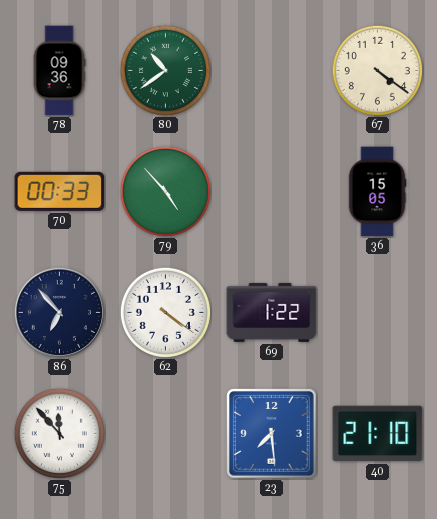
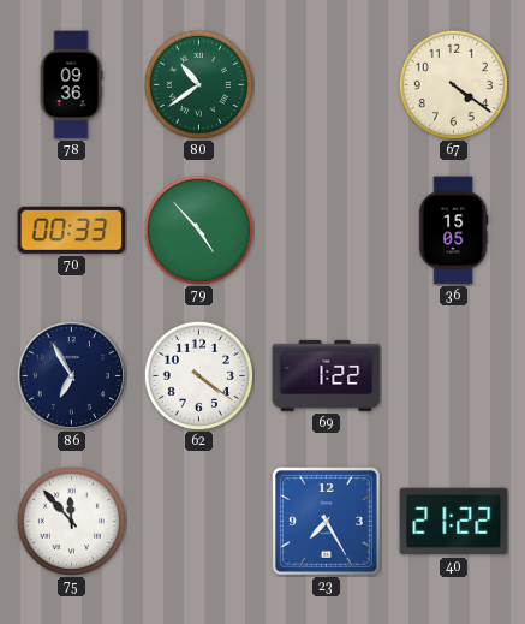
86: 6:53 -> 6:55
23: 7:29 -> 7:25
40: 21:10 -> 21:22
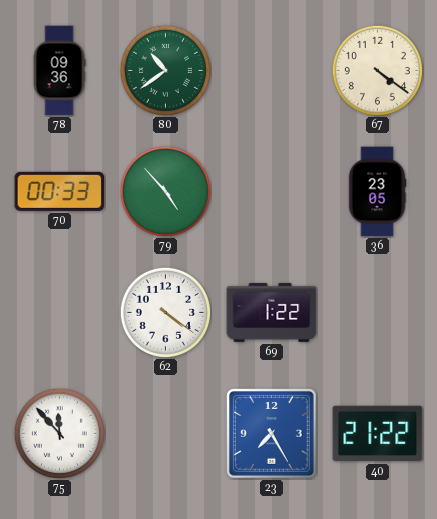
36: 15:05 -> 23:05
86: 6:55 -> none
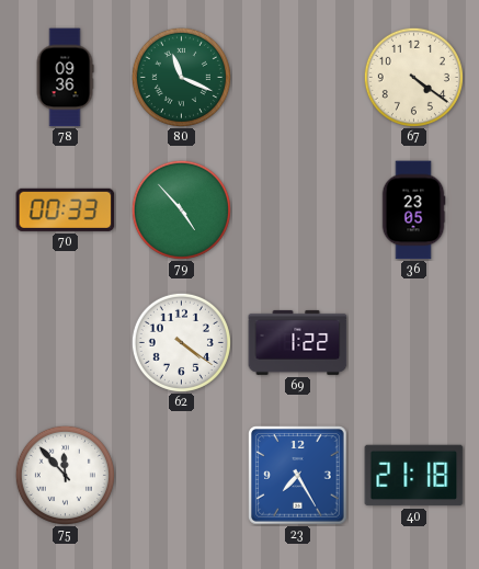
80: 10:39 -> 11:19
40: 21:22 -> 21:18
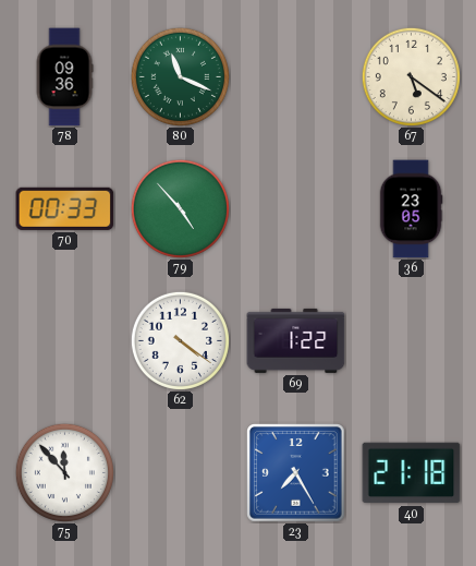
67: 4:21 -> 5:21
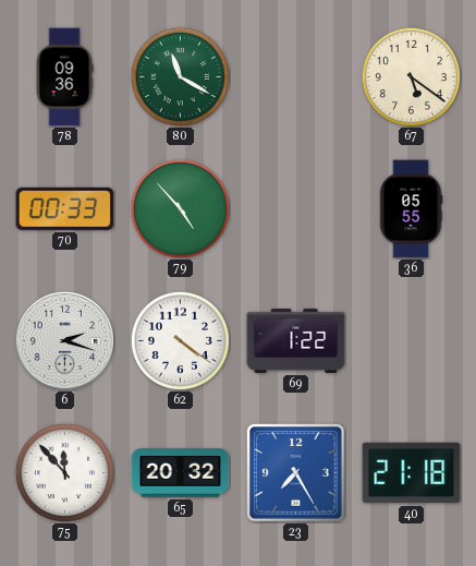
80: 11:19 -> 11:20
36: 23:05 -> 05:55
6: none -> 2:18
65: none -> 20:32
